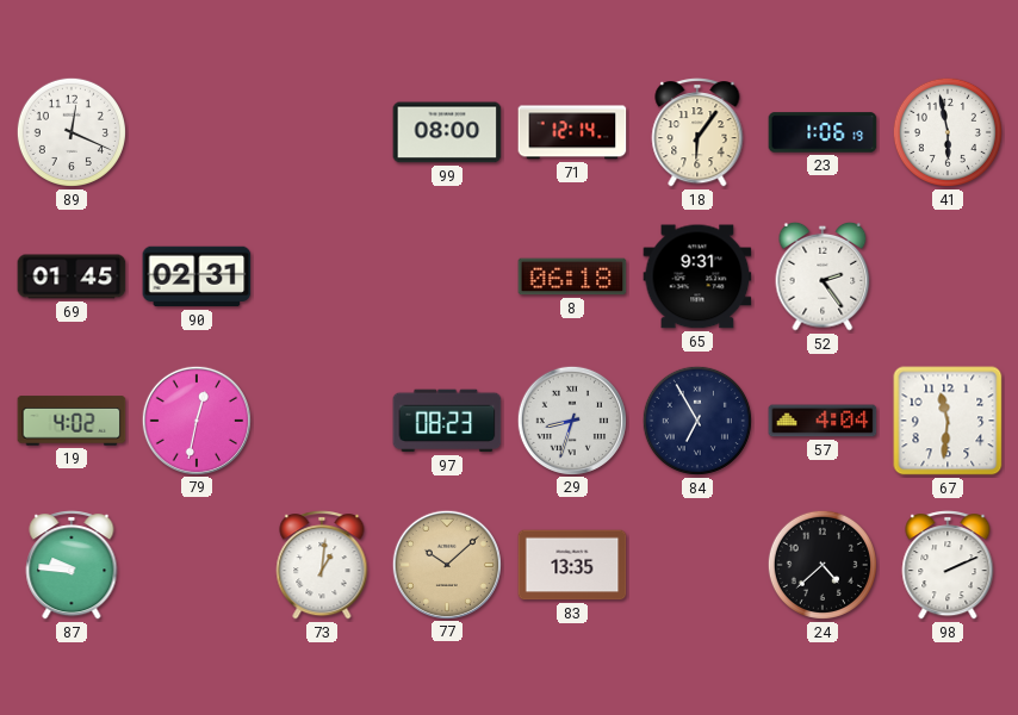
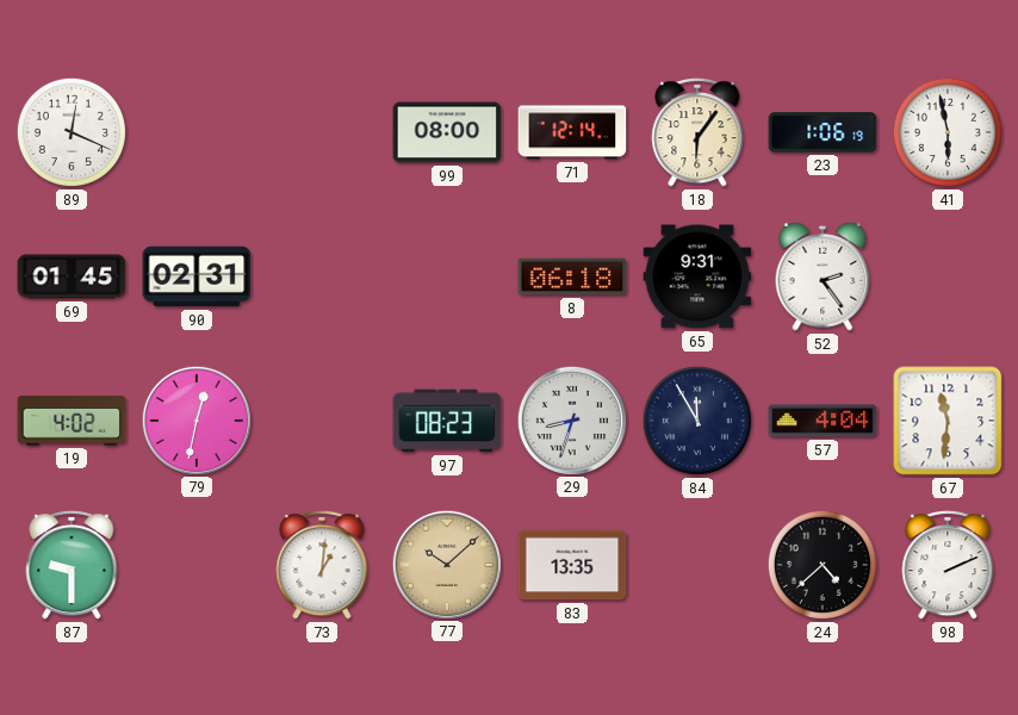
84: 6:55 -> 11:55
87: 9:46 -> 9:30
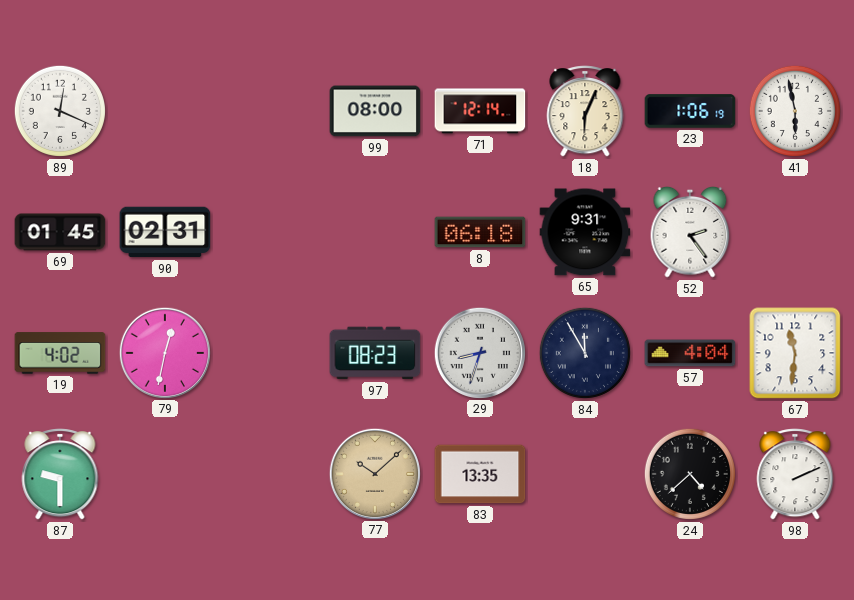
18: 6:06 -> 6:04
73: 1:01 -> none
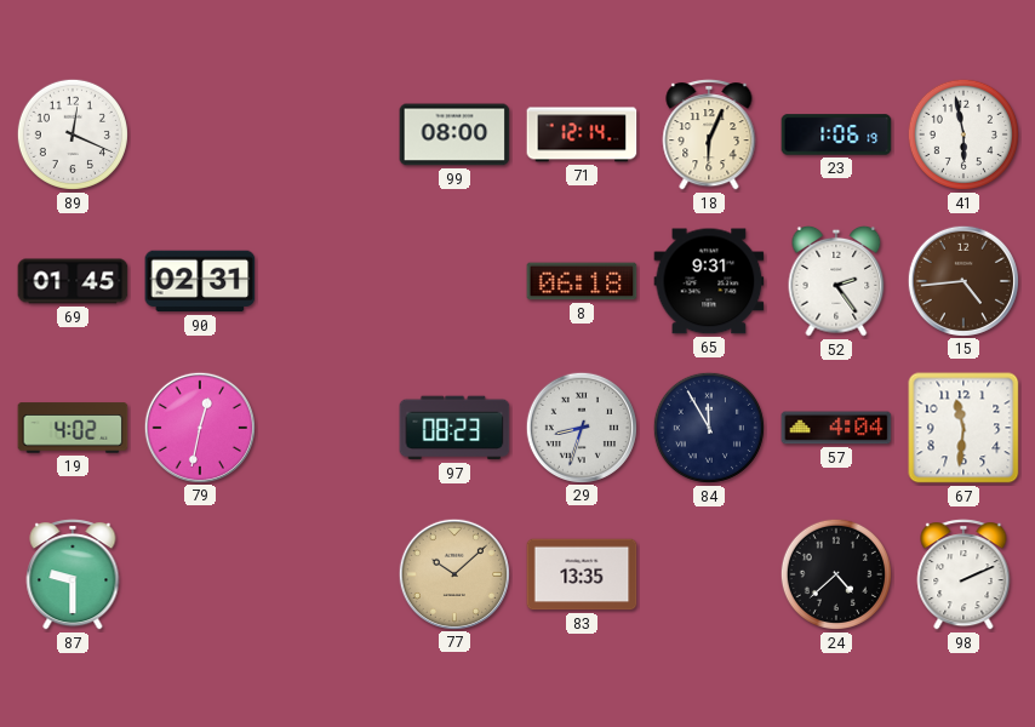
15: none -> 4:44
